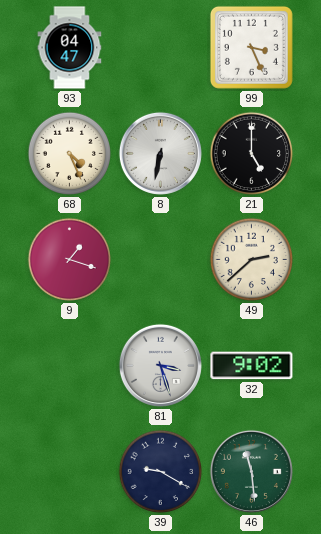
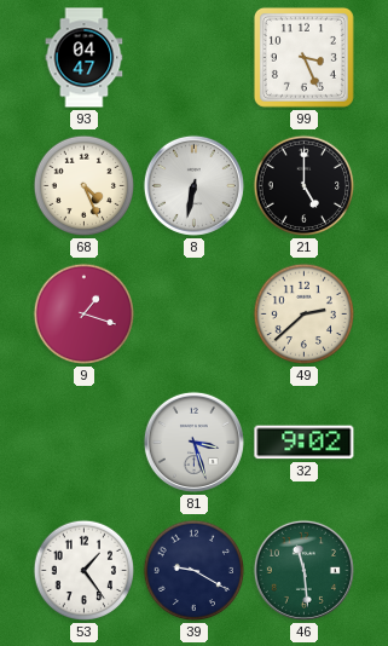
53: none -> 1:24
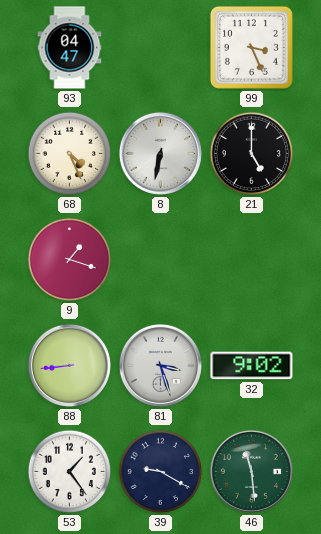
49: 2:38 -> none
88: none -> 8:44
